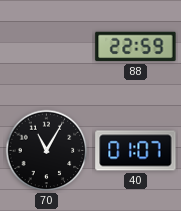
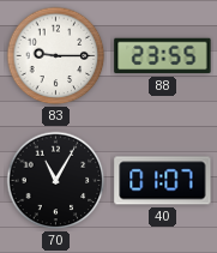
83: none -> 9:15
88: 22:59 -> 23:55
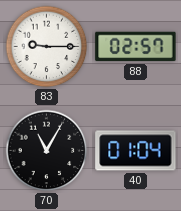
88: 23:55 -> 02:57
40: 01:07 -> 01:04
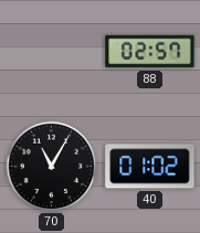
83: 9:15 -> none
40: 01:04 -> 01:02
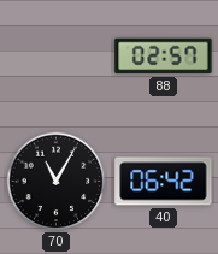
40: 01:02 -> 06:42
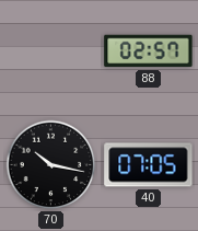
70: 11:05 -> 10:17
40: 06:42 -> 07:05
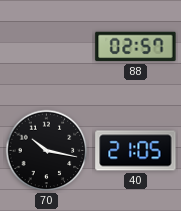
40: 07:05 -> 21:05
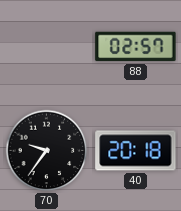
70: 10:17 -> 9:36
40: 21:05 -> 20:18
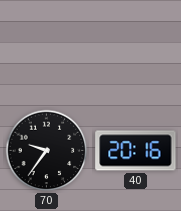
88: 02:57 -> none
40: 20:18 -> 20:16
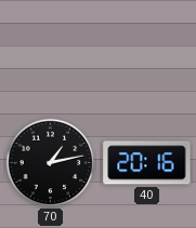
70: 9:36 -> 1:13
